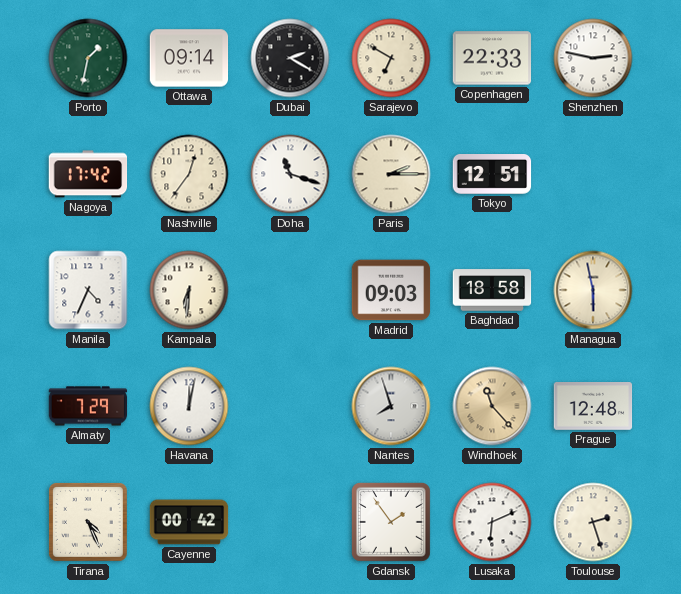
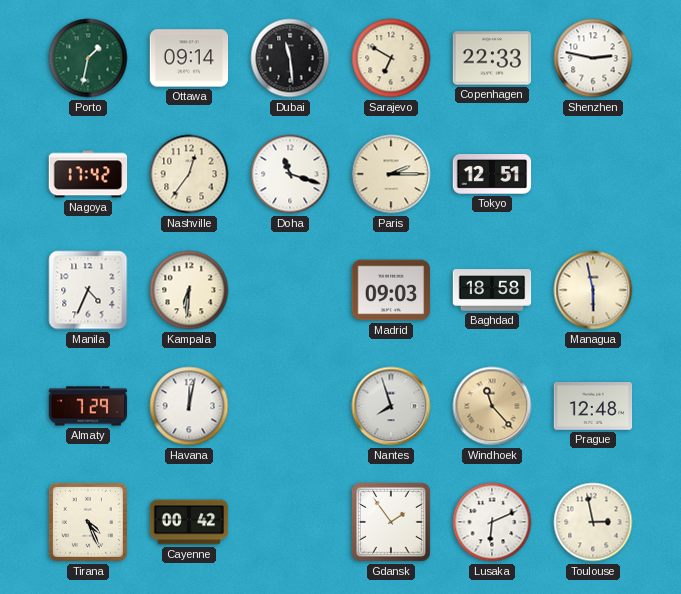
Dubai: 2:20 -> 11:29
Toulouse: 2:27 -> 2:58
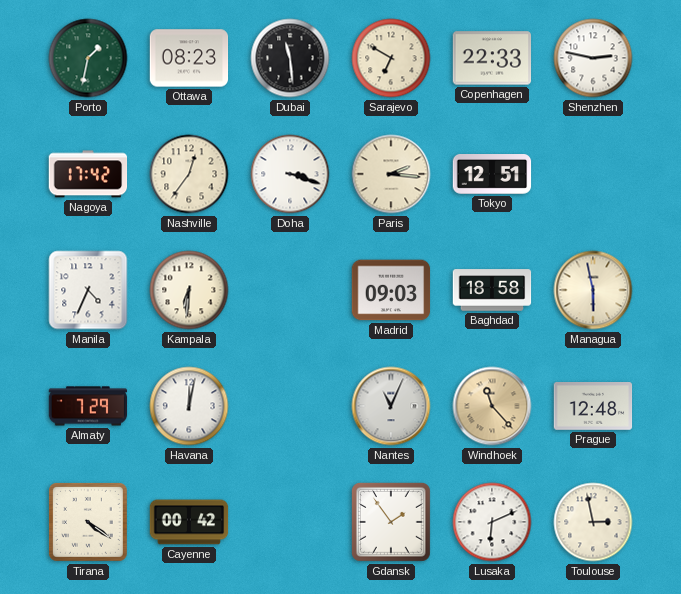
Ottawa: 09:14 -> 08:23
Doha: 11:18 -> 3:18
Paris: 2:15 -> 2:16
Nantes: 7:57 -> 11:04
Tirana: 4:26 -> 4:21
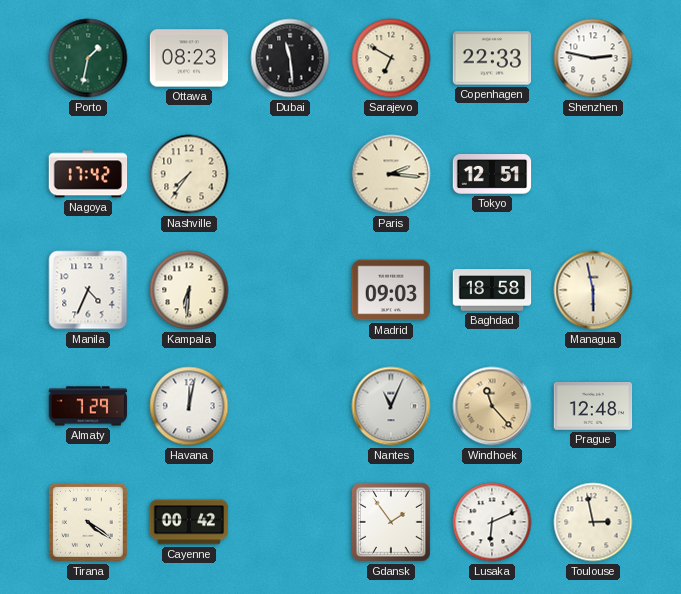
Nashville: 12:36 -> 7:36
Doha: 3:18 -> none
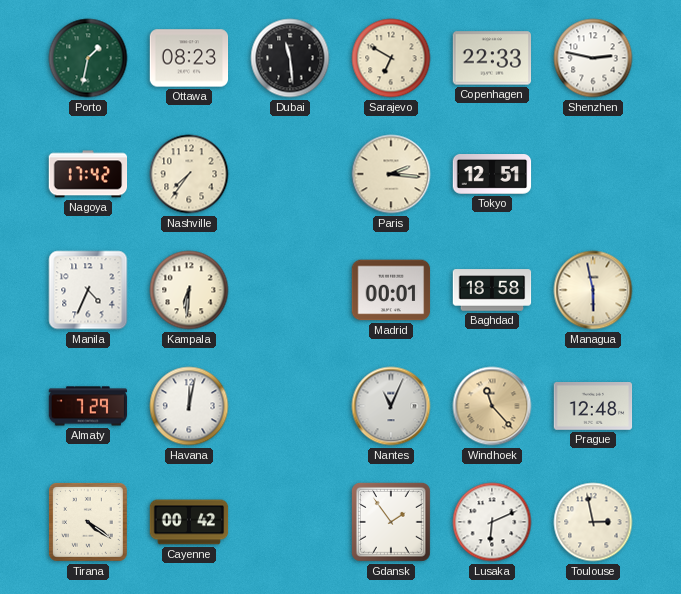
Madrid: 09:03 -> 00:01
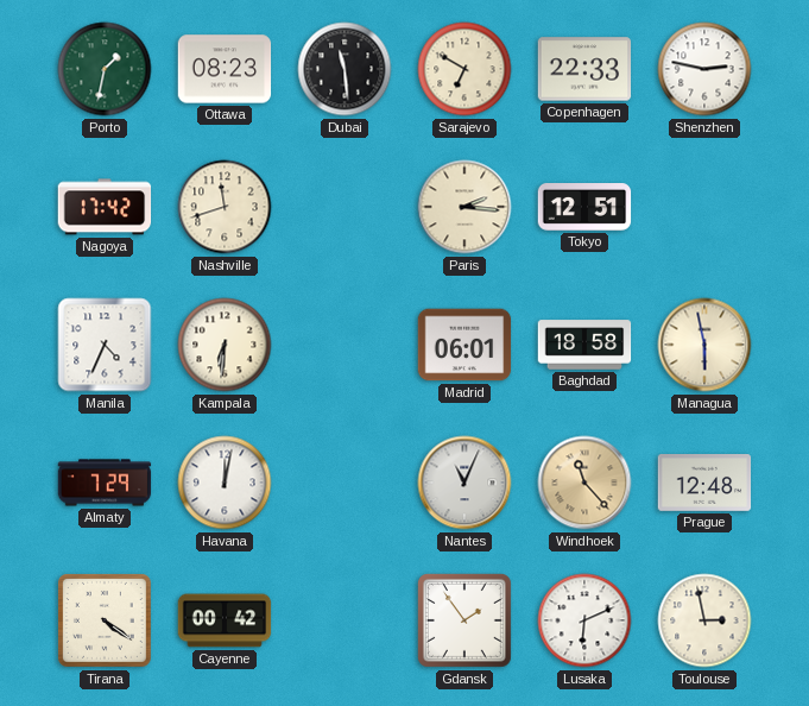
Nashville: 7:36 -> 11:42
Madrid: 00:01 -> 06:01
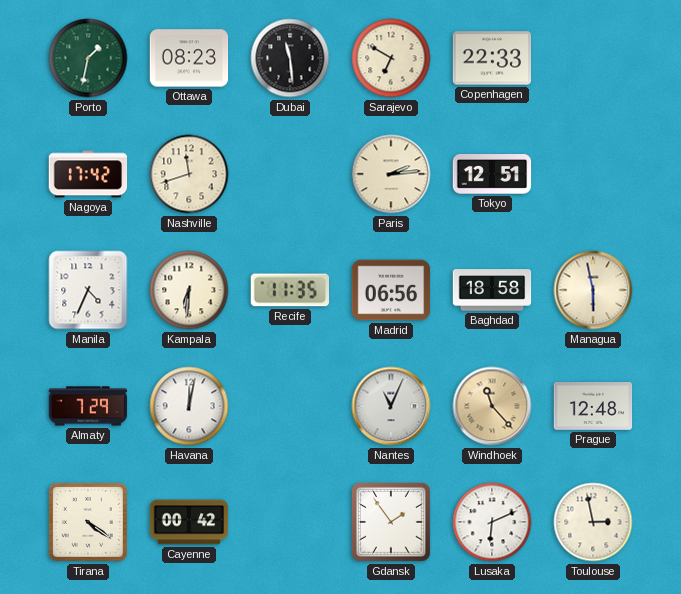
Shenzhen: 2:47 -> none
Paris: 2:16 -> 2:14
Recife: none -> 11:35
Madrid: 06:01 -> 06:56
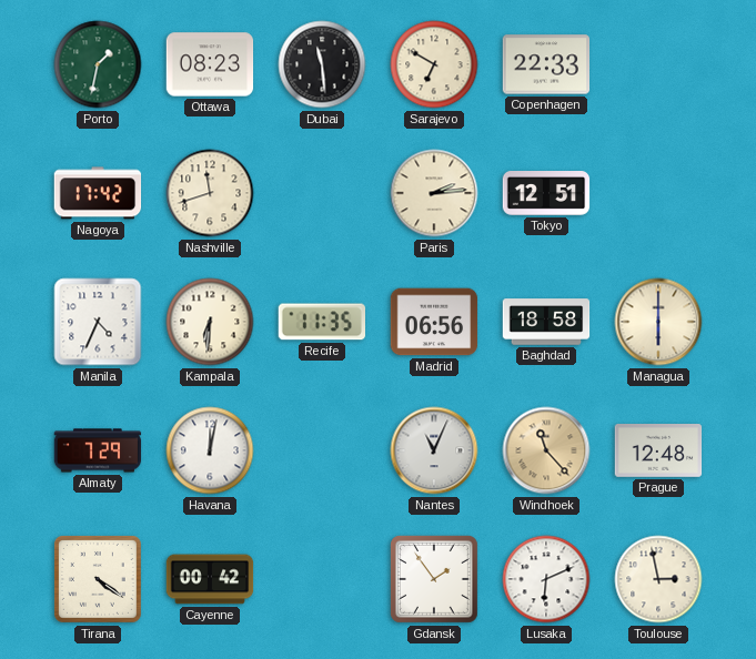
Managua: 5:58 -> 6:00
